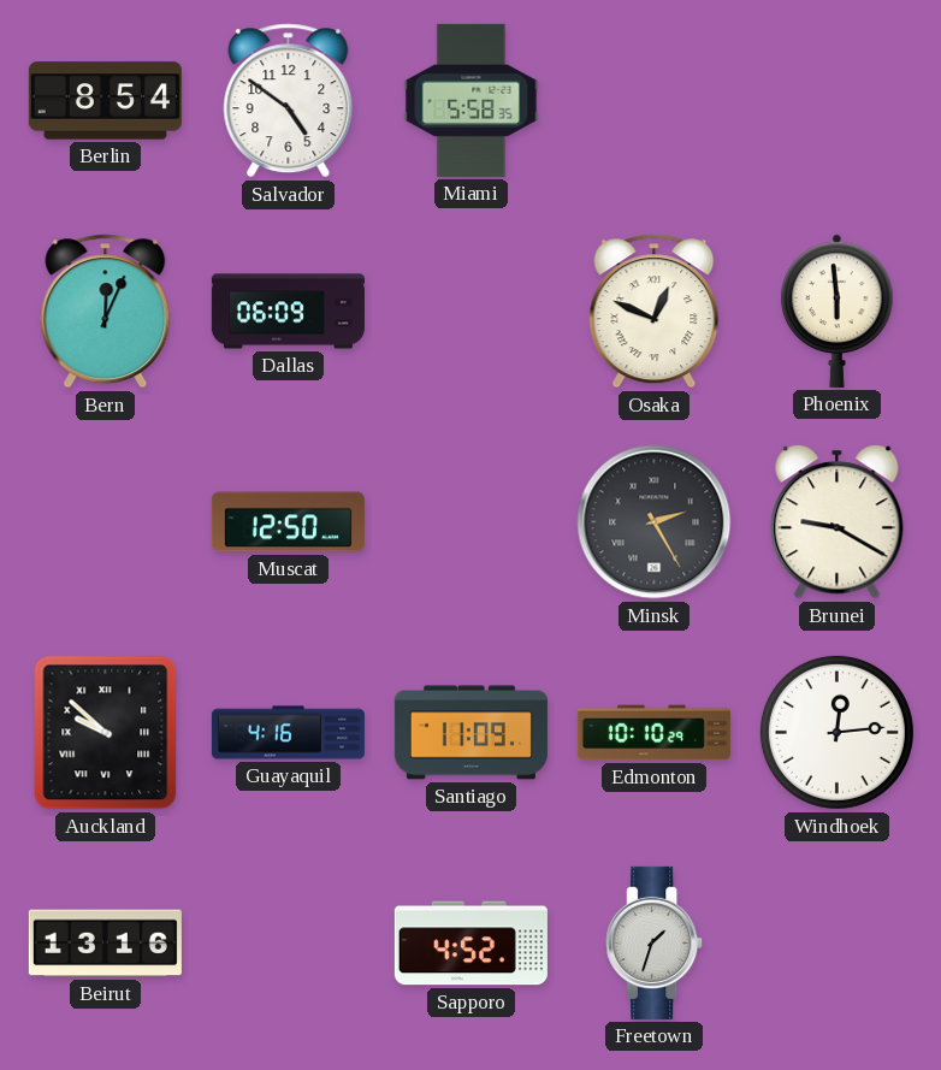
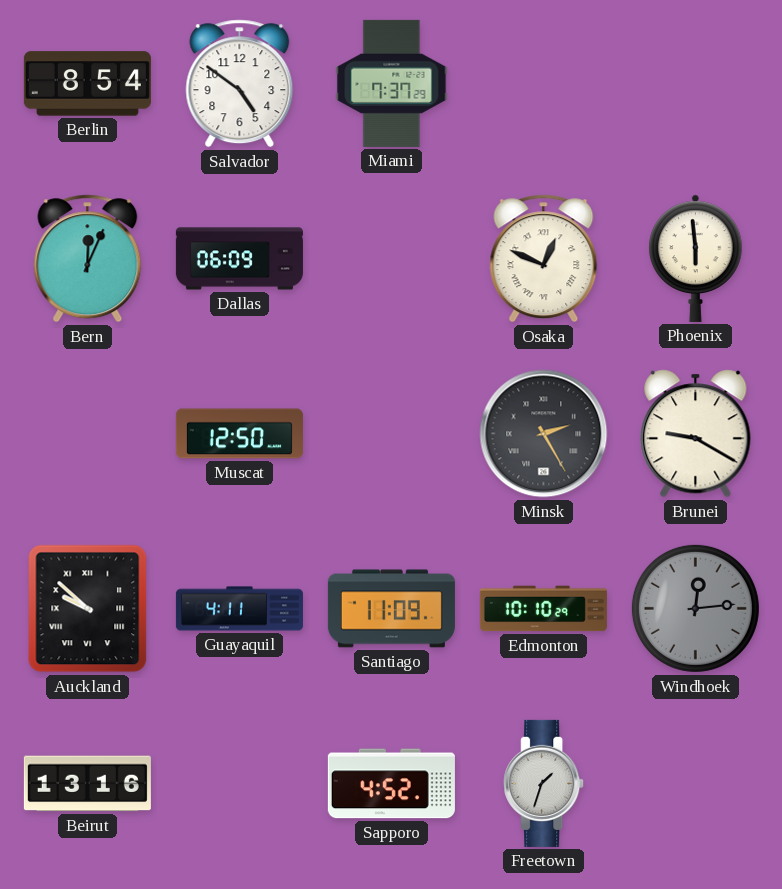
Miami: 5:58 -> 7:37
Guayaquil: 4:16 -> 4:11
Windhoek dial: white -> grey
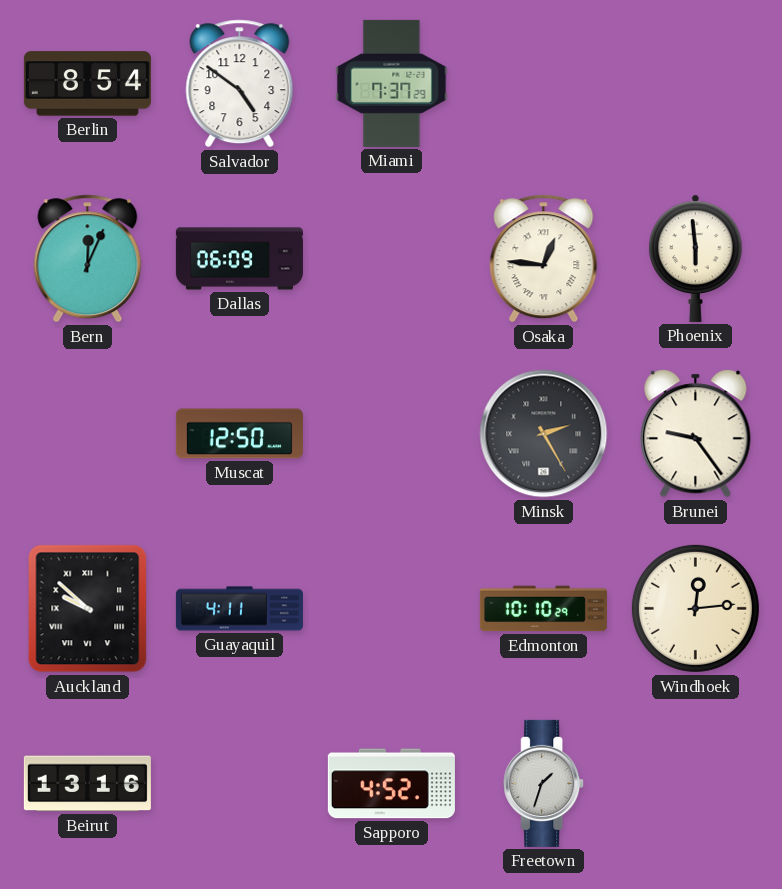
Osaka: 12:49 -> 12:46
Brunei: 9:20 -> 9:24
Santiago: 11:09 -> none
Windhoek dial: grey -> cream
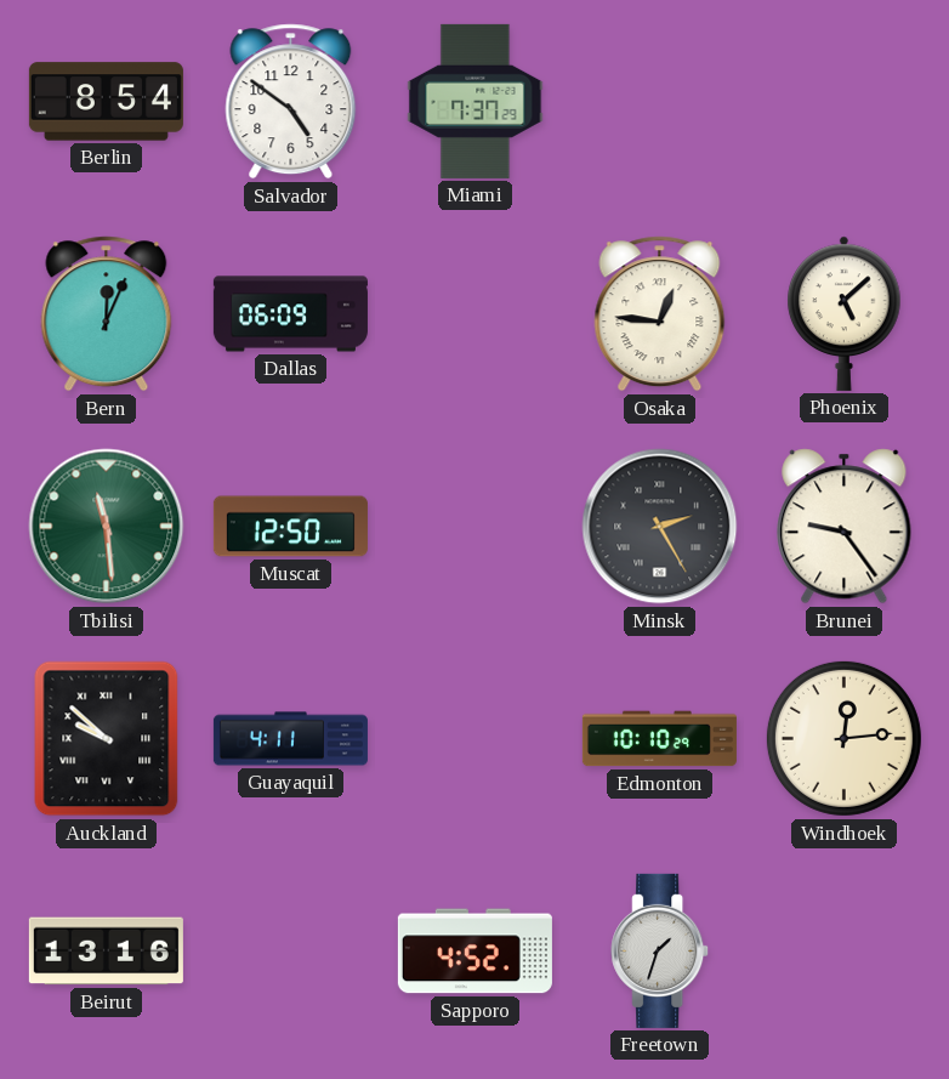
Phoenix: 5:59 -> 5:08
Tbilisi: none -> 11:29
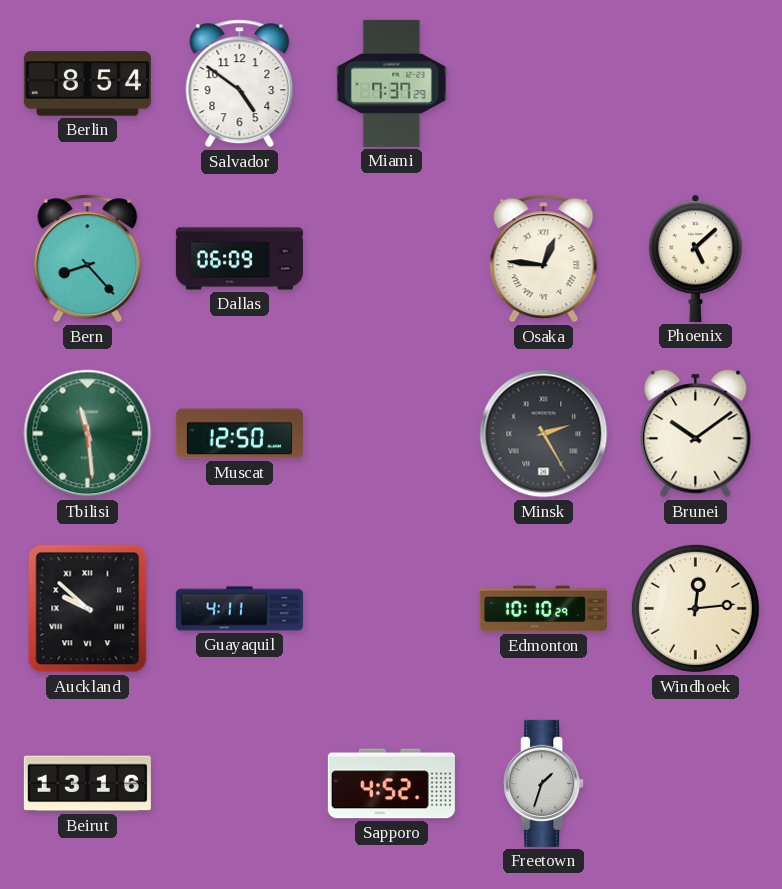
Bern: 12:04 -> 8:23
Brunei: 9:24 -> 10:09
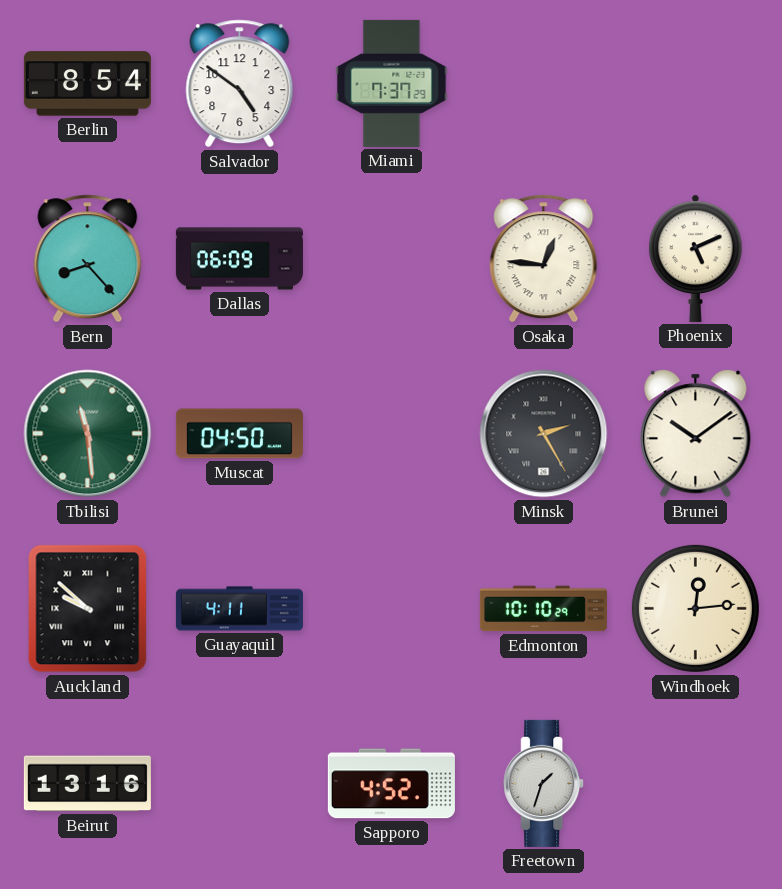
Phoenix: 5:08 -> 5:11
Muscat: 12:50 -> 04:50
